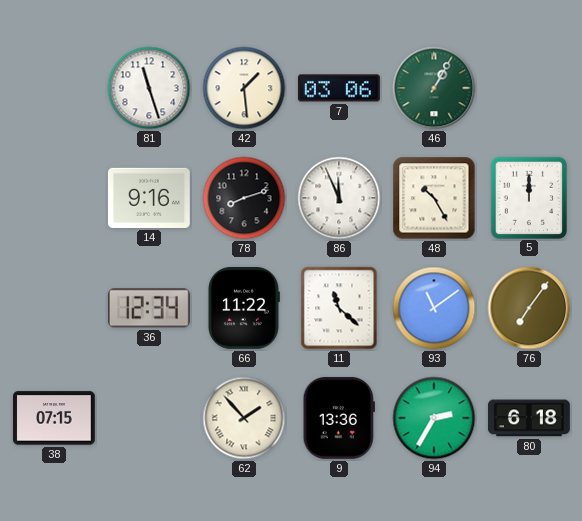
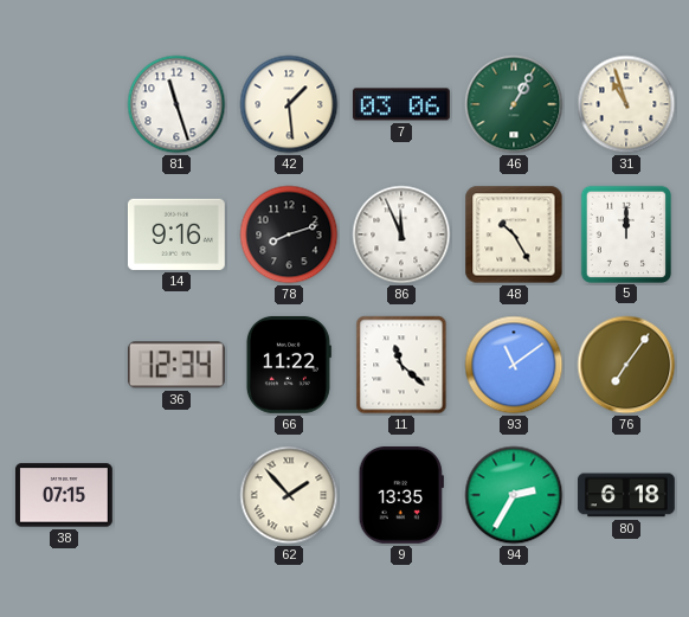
31: none -> 10:57
9: 13:36 -> 13:35
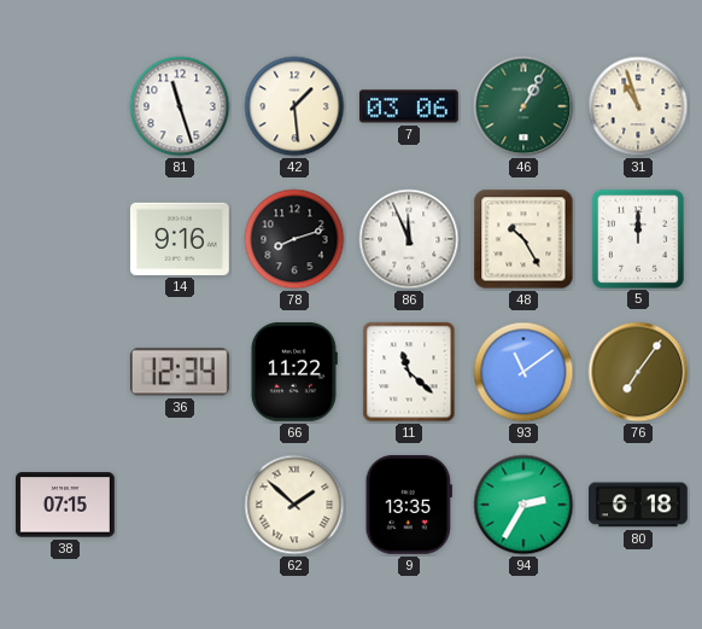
62: 1:53 -> 1:52
